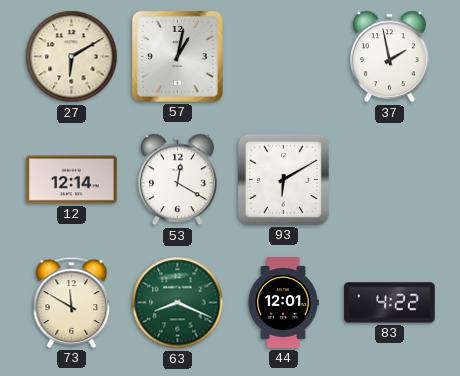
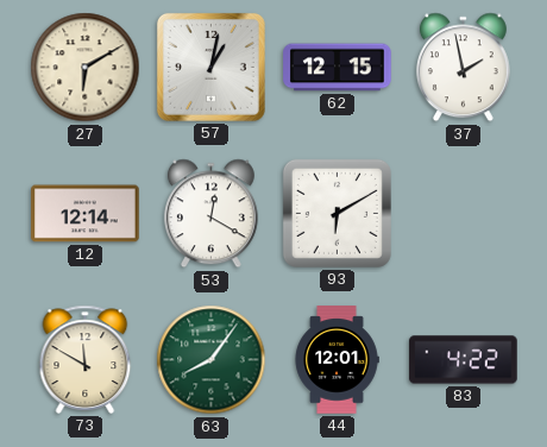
62: none -> 12:15
63: 8:19 -> 8:06
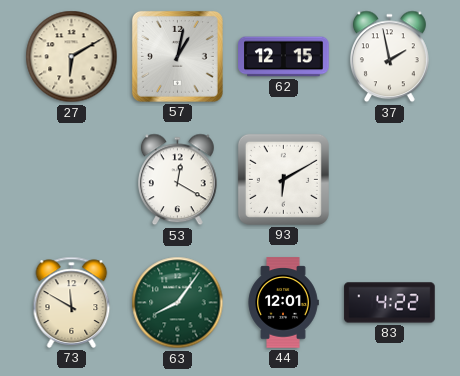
12: 12:14 -> none
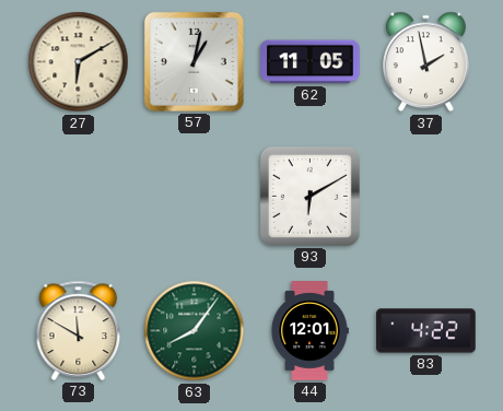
62: 12:15 -> 11:05
53: 12:20 -> none
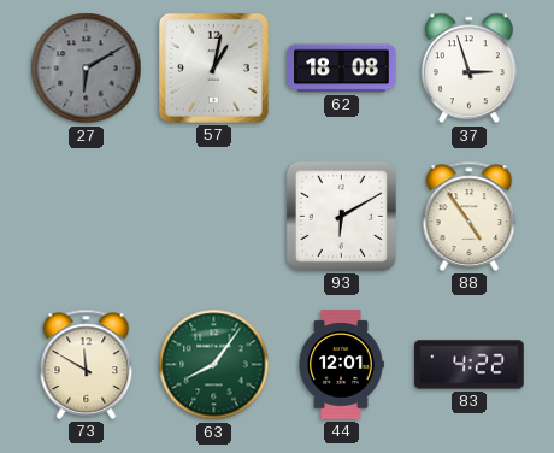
27 dial: cream -> grey
62: 11:05 -> 18:08
37: 1:58 -> 2:57
88: none -> 4:54
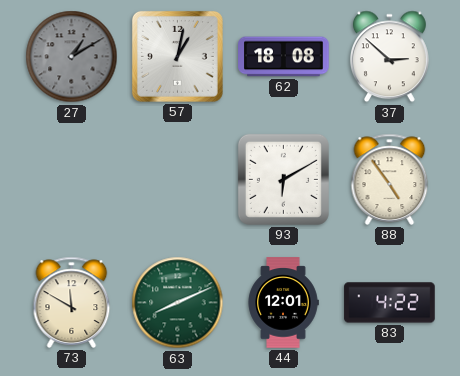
27: 6:10 -> 1:10
37: 2:57 -> 2:52
63: 8:06 -> 8:11
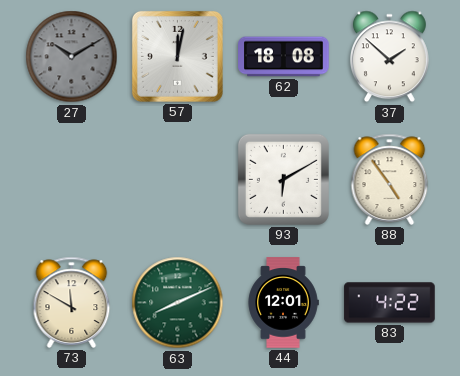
27: 1:10 -> 10:10
57: 1:02 -> 12:02
37: 2:52 -> 1:52
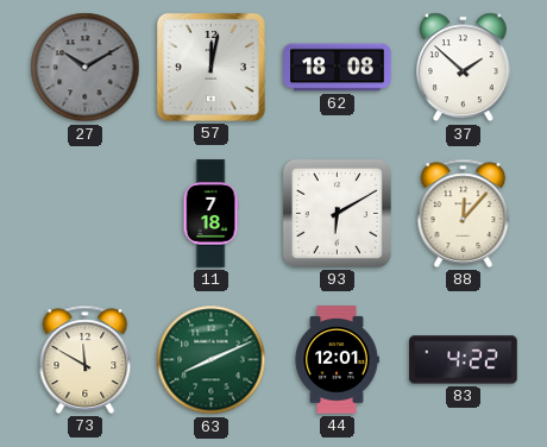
11: none -> 7:18
88: 4:54 -> 12:07
